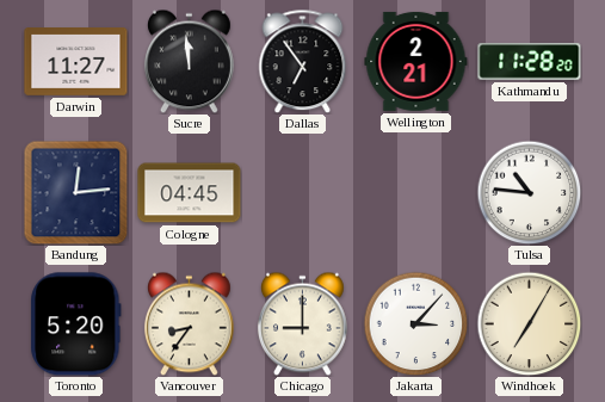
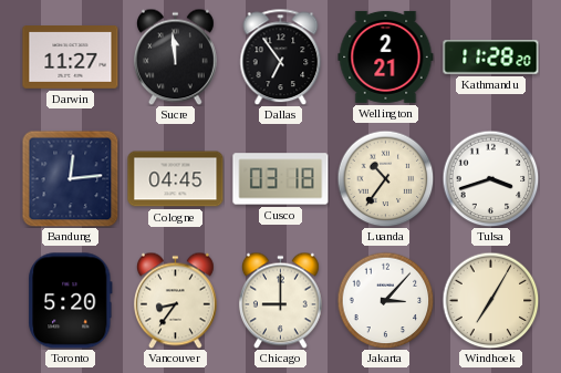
Cusco: none -> 03:18
Luanda: none -> 10:36
Tulsa: 10:46 -> 3:42
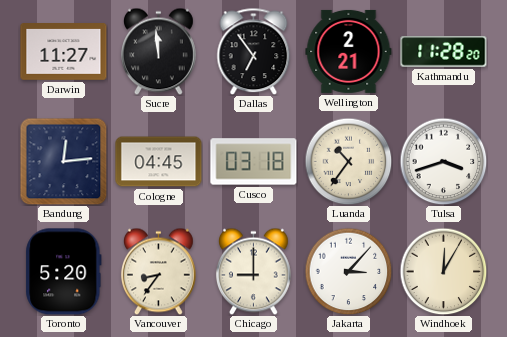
Windhoek: 7:05 -> 12:05
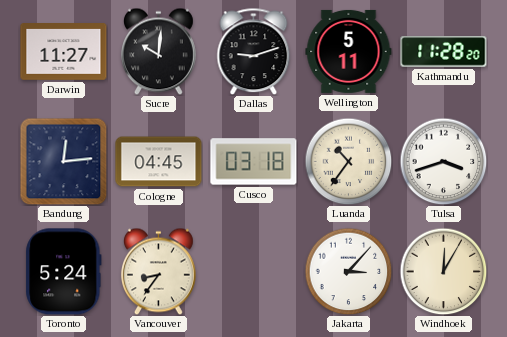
Sucre: 11:59 -> 10:01
Dallas: 6:54 -> 9:12
Wellington: 2:21 -> 5:11
Toronto: 5:20 -> 5:24
Chicago: 9:00 -> none
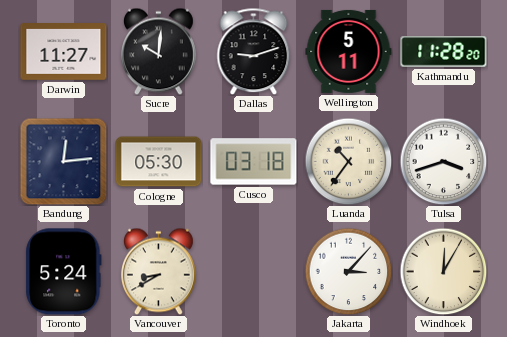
Cologne: 04:45 -> 05:30
Vancouver: 8:36 -> 8:40
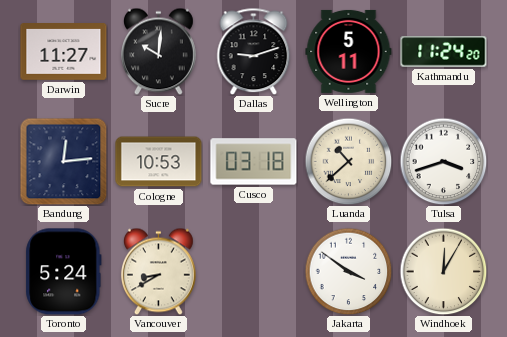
Kathmandu: 11:28 -> 11:24
Cologne: 05:30 -> 10:53
Luanda: 10:36 -> 10:38
Jakarta: 3:07 -> 3:51
